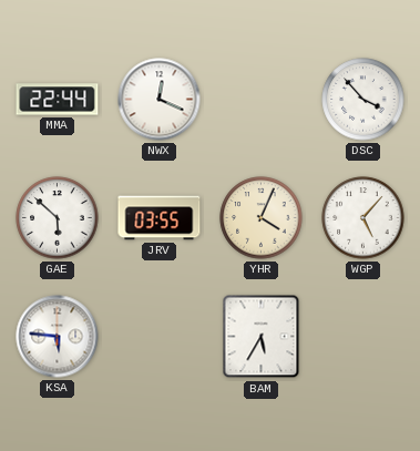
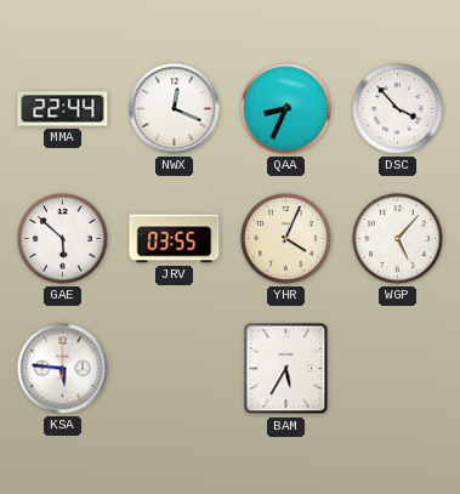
QAA: none -> 8:34
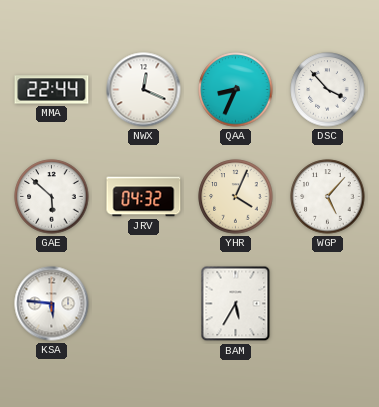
JRV: 03:55 -> 04:32
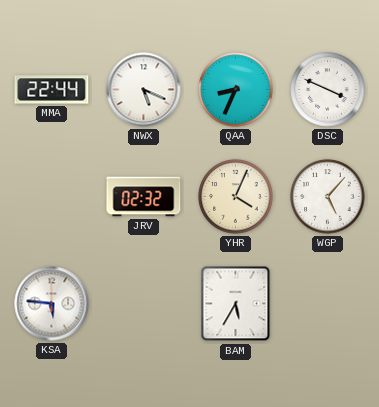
NWX: 12:19 -> 5:19
DSC: 3:53 -> 3:49
GAE: 5:52 -> none
JRV: 04:32 -> 02:32
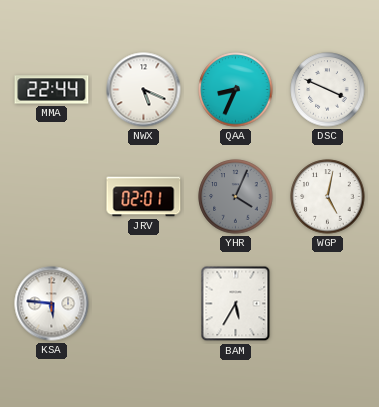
JRV: 02:32 -> 02:01
YHR dial: cream -> grey
WGP: 5:07 -> 5:02
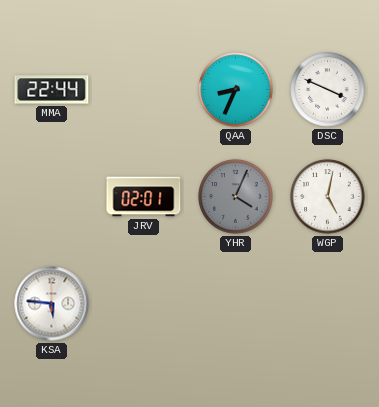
NWX: 5:19 -> none
BAM: 5:35 -> none
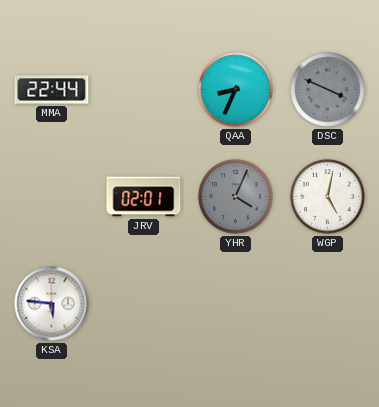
DSC dial: white -> grey
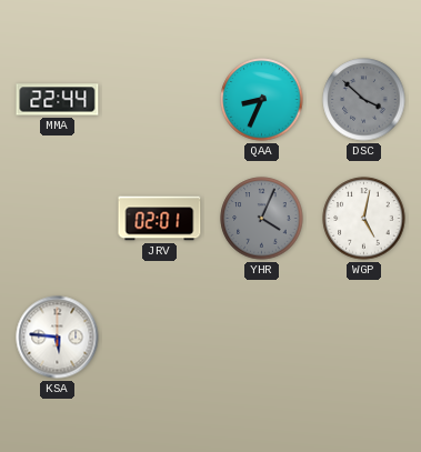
DSC: 3:49 -> 3:52
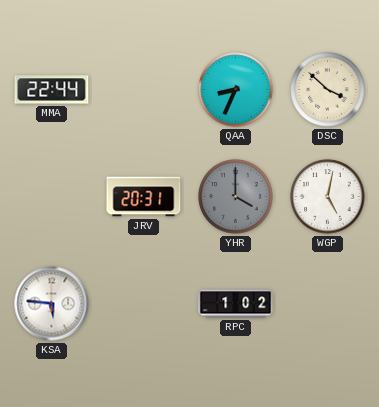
DSC dial: grey -> cream
JRV: 02:01 -> 20:31
YHR: 4:04 -> 4:00
RPC: none -> 1:02
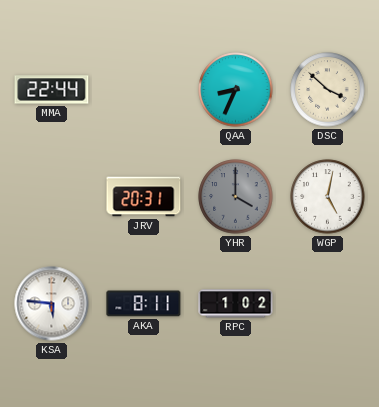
AKA: none -> 8:11
